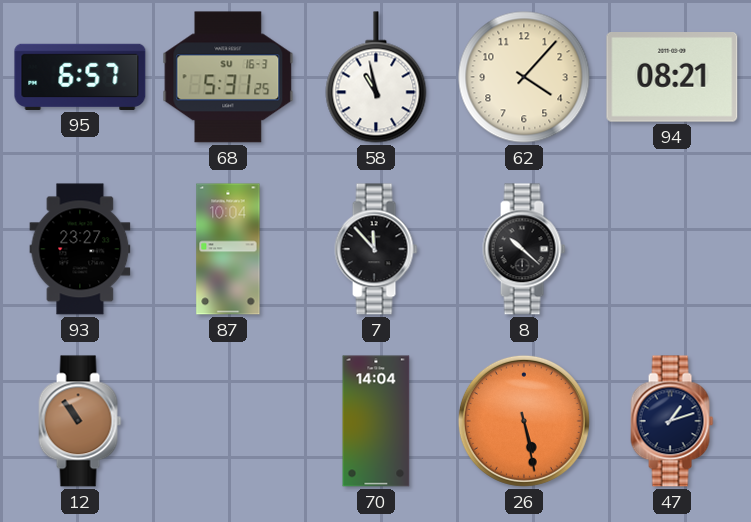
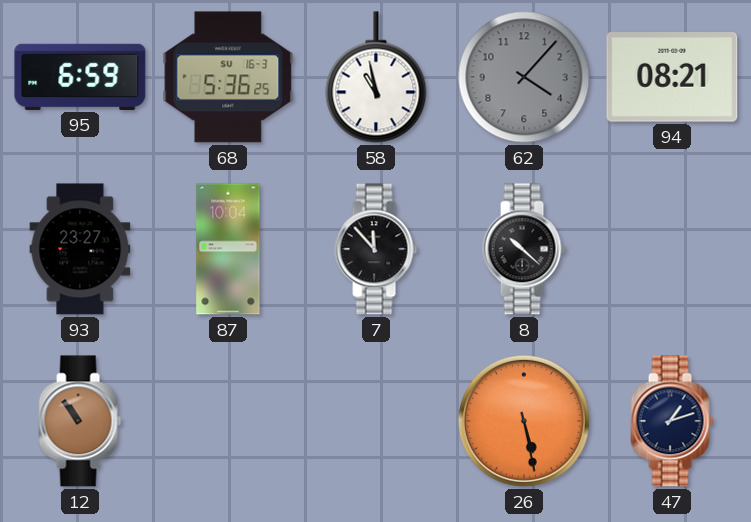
95: 6:57 -> 6:59
68: 5:31 -> 5:36
62 dial: cream -> grey
70: 14:04 -> none
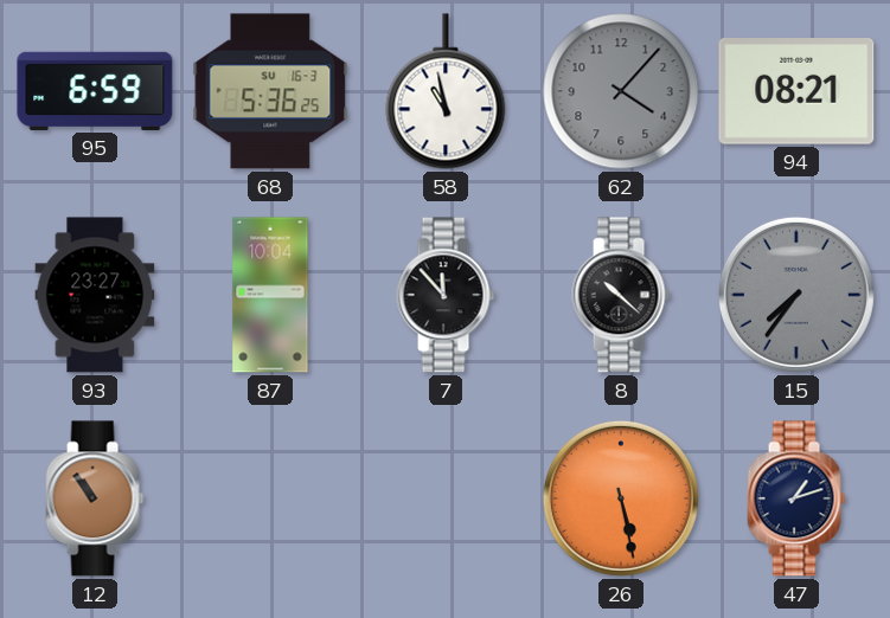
15: none -> 7:36
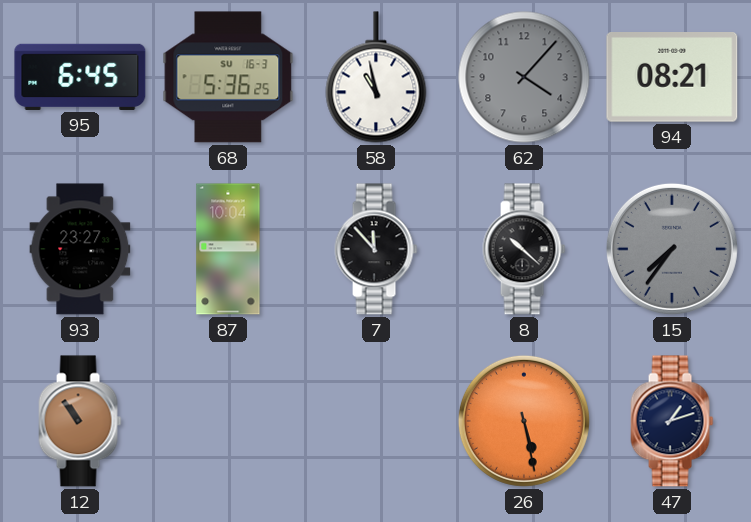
95: 6:59 -> 6:45
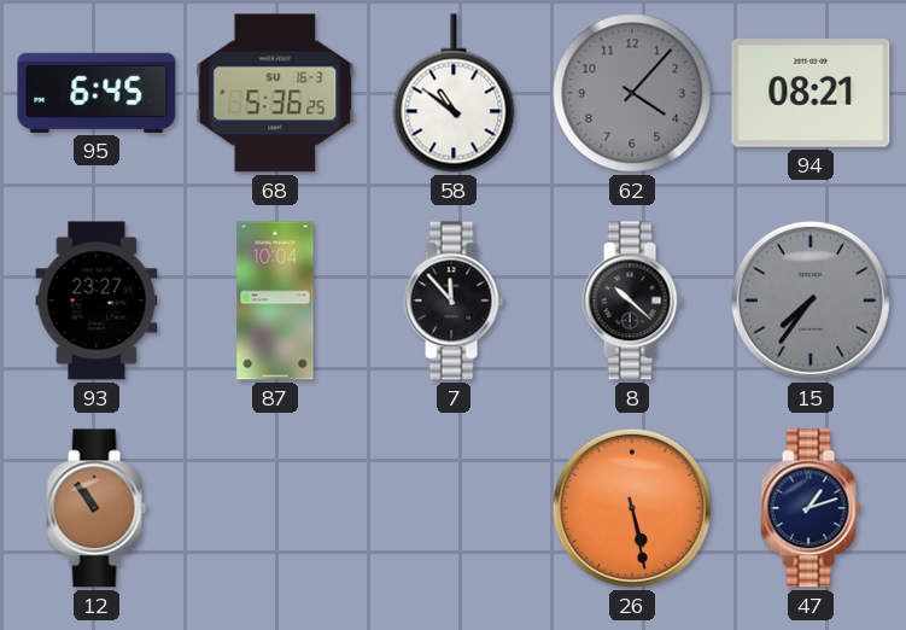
58: 10:58 -> 10:51
